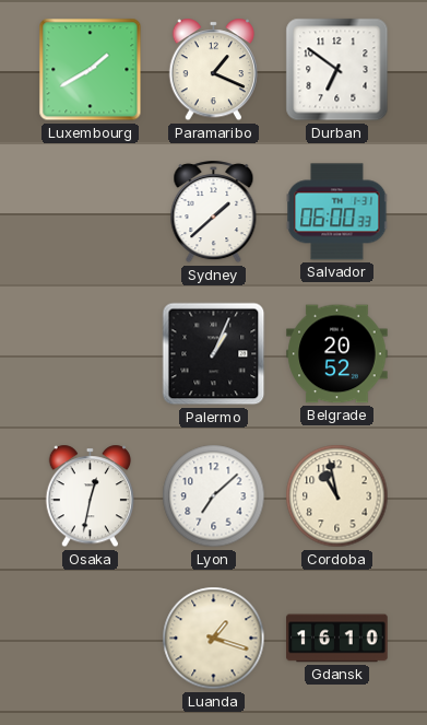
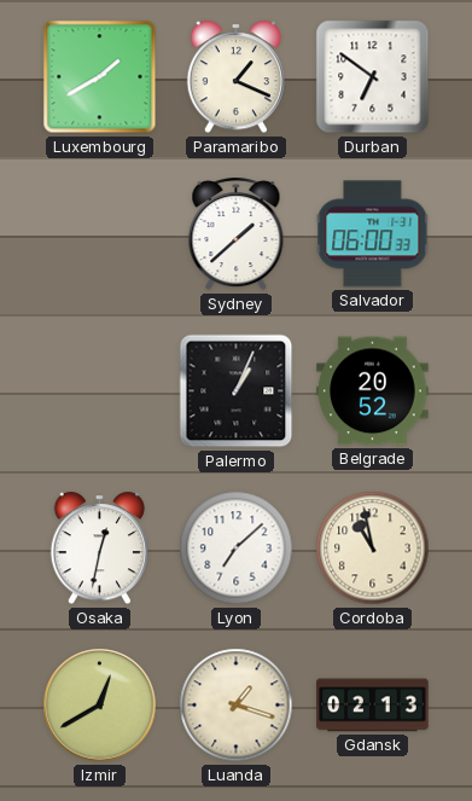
Izmir: none -> 12:40
Gdansk: 16:10 -> 02:13
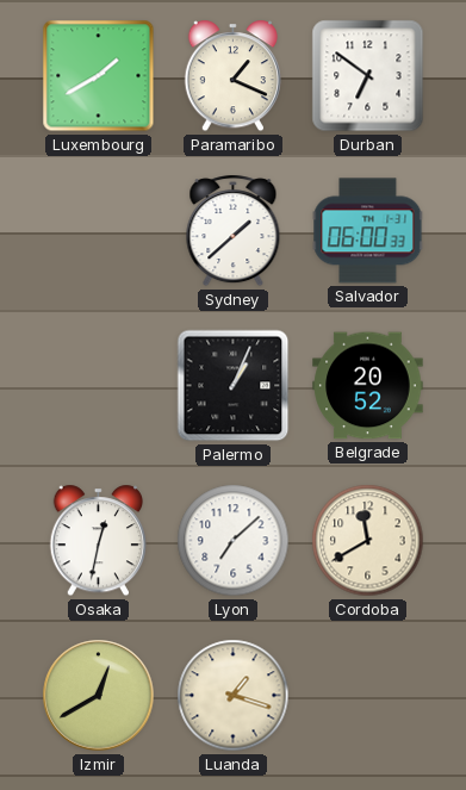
Cordoba: 10:58 -> 11:40
Gdansk: 02:13 -> none
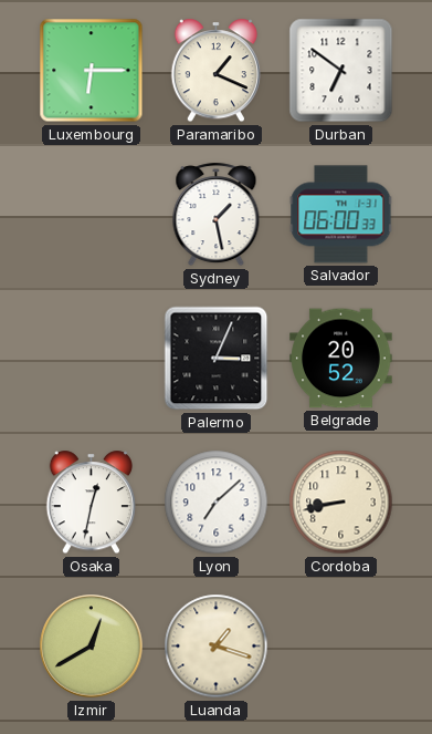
Luxembourg: 1:40 -> 6:15
Sydney: 1:38 -> 1:28
Palermo: 1:04 -> 3:04
Cordoba: 11:40 -> 8:43
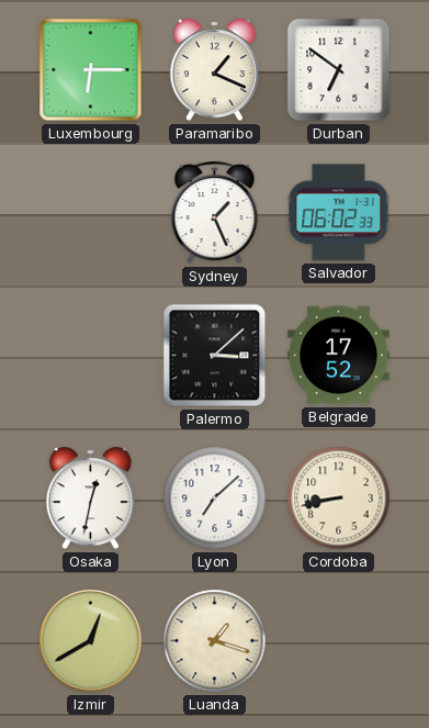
Sydney: 1:28 -> 1:26
Salvador: 06:00 -> 06:02
Palermo: 3:04 -> 3:08
Belgrade: 20:52 -> 17:52
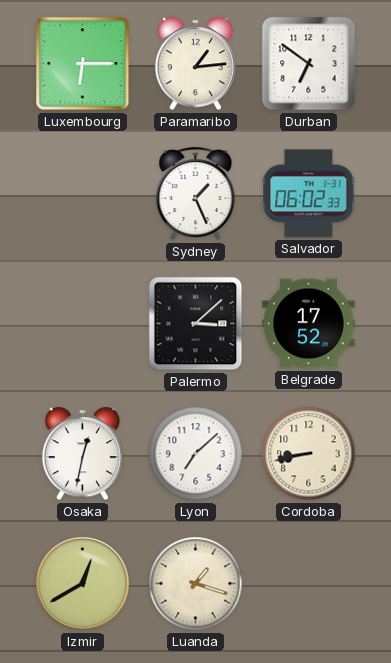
Paramaribo: 1:19 -> 1:14
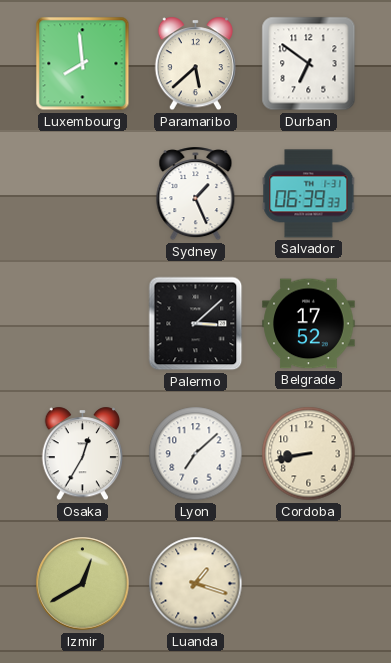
Luxembourg: 6:15 -> 7:59
Paramaribo: 1:14 -> 5:38
Salvador: 06:02 -> 06:39
Osaka: 12:32 -> 12:35
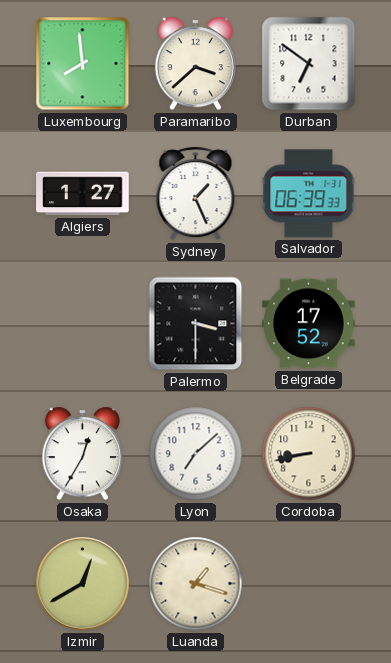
Paramaribo: 5:38 -> 3:38
Algiers: none -> 1:27
Palermo: 3:08 -> 3:30
